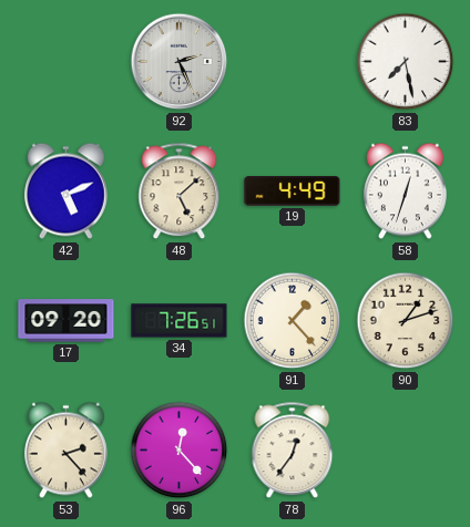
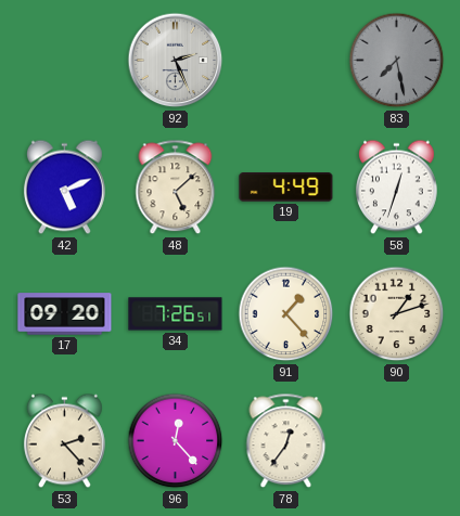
83 dial: white -> grey
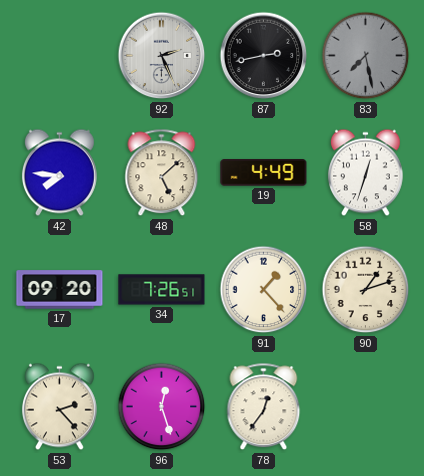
87: none -> 2:43
42: 5:11 -> 7:46
96: 12:23 -> 12:27
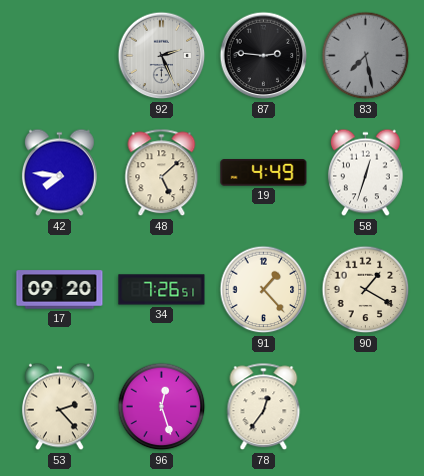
87: 2:43 -> 2:46
90: 1:12 -> 1:20
